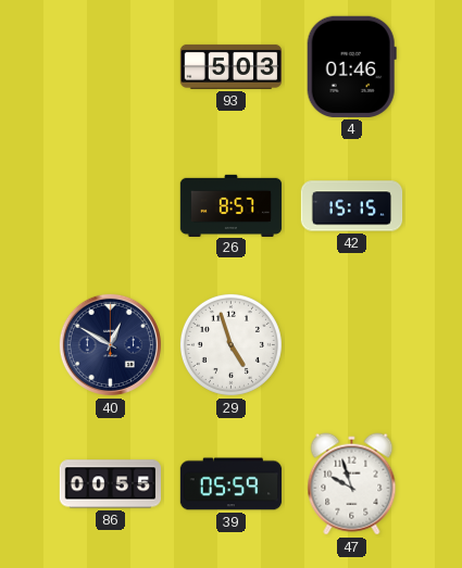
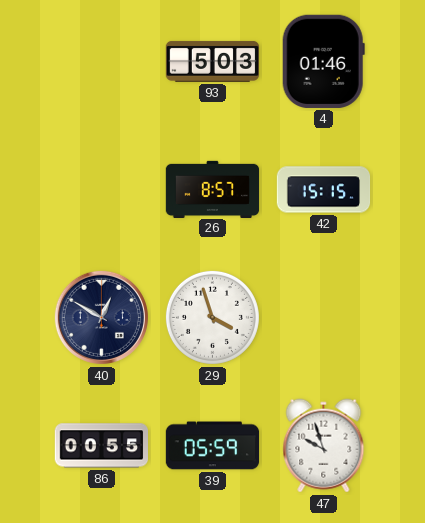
29: 4:57 -> 3:57
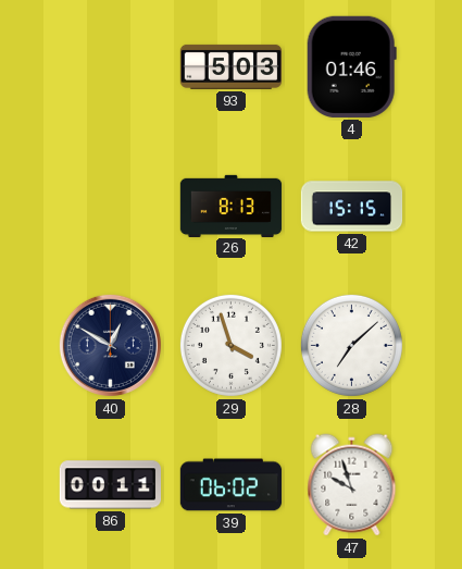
26: 8:57 -> 8:13
28: none -> 7:08
86: 00:55 -> 00:11
39: 05:59 -> 06:02
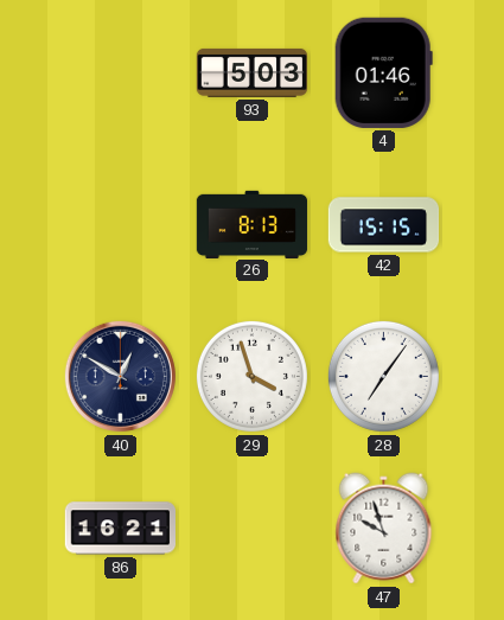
28: 7:08 -> 7:06
86: 00:11 -> 16:21
39: 06:02 -> none
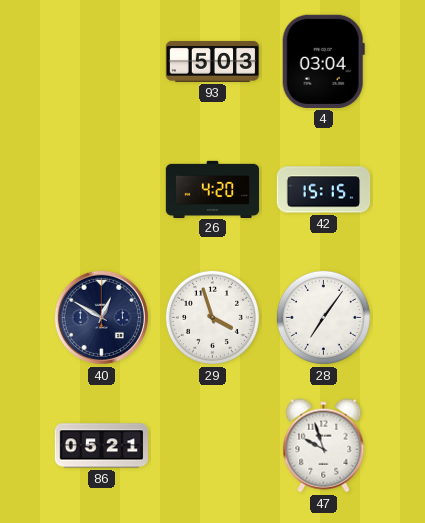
4: 01:46 -> 03:04
26: 8:13 -> 4:20
86: 16:21 -> 05:21
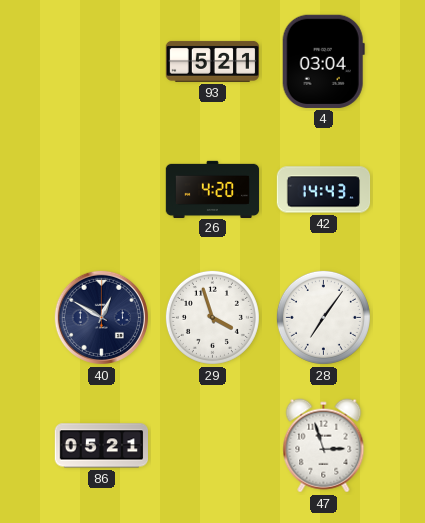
93: 5:03 -> 5:21
42: 15:15 -> 14:43
47: 9:57 -> 2:57
